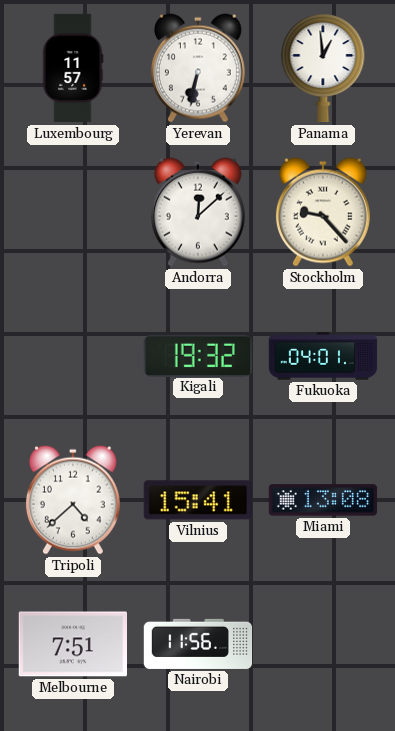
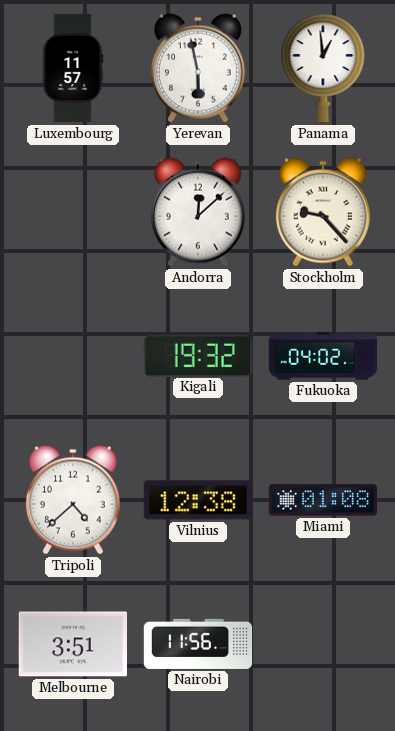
Yerevan: 6:32 -> 5:58
Fukuoka: 04:01 -> 04:02
Vilnius: 15:41 -> 12:38
Miami: 13:08 -> 01:08
Melbourne: 7:51 -> 3:51
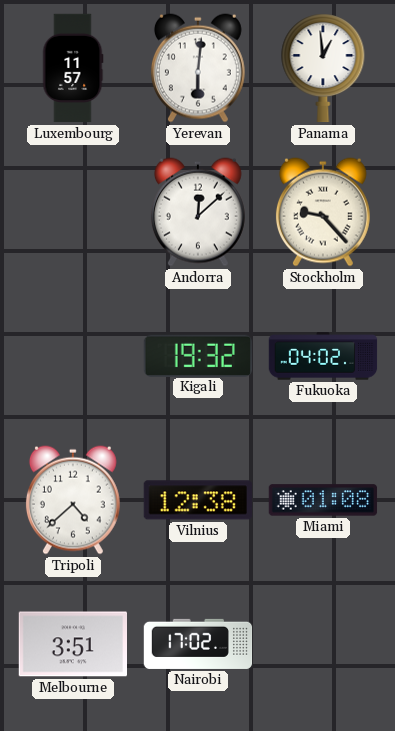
Yerevan: 5:58 -> 6:01
Nairobi: 11:56 -> 17:02
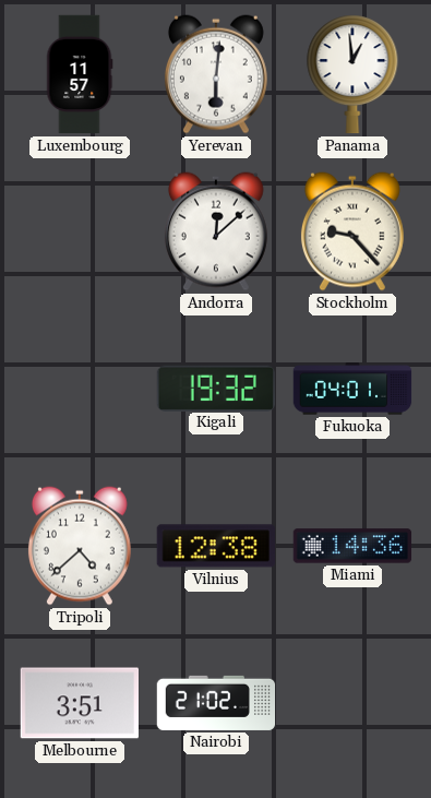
Fukuoka: 04:02 -> 04:01
Miami: 01:08 -> 14:36
Nairobi: 17:02 -> 21:02
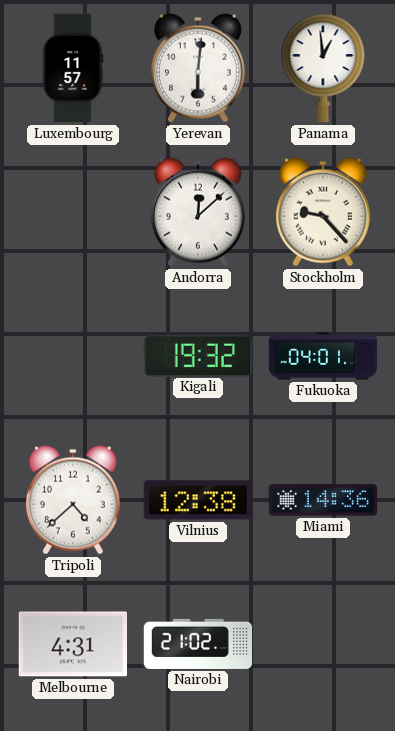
Melbourne: 3:51 -> 4:31
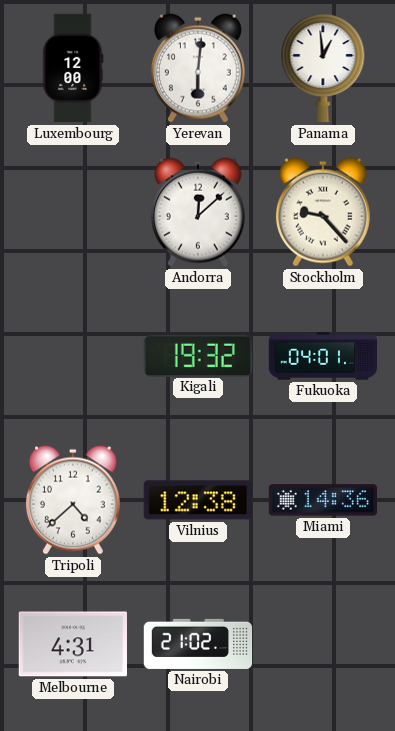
Luxembourg: 11:57 -> 12:00
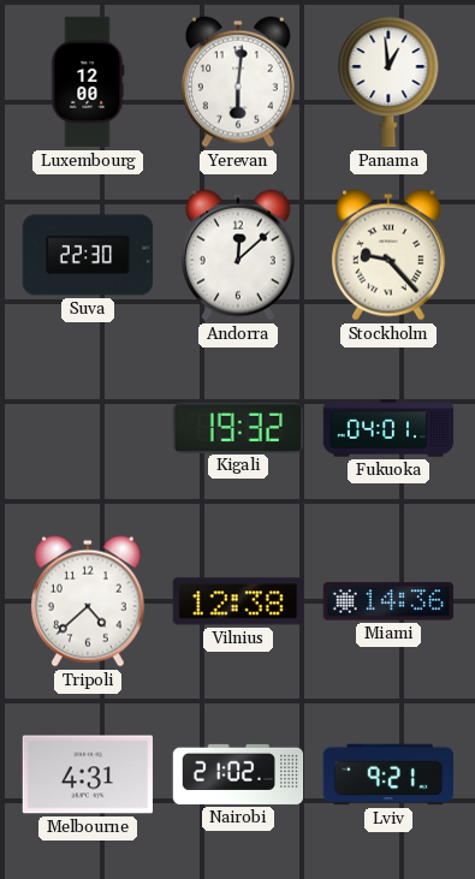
Suva: none -> 22:30
Lviv: none -> 9:21
